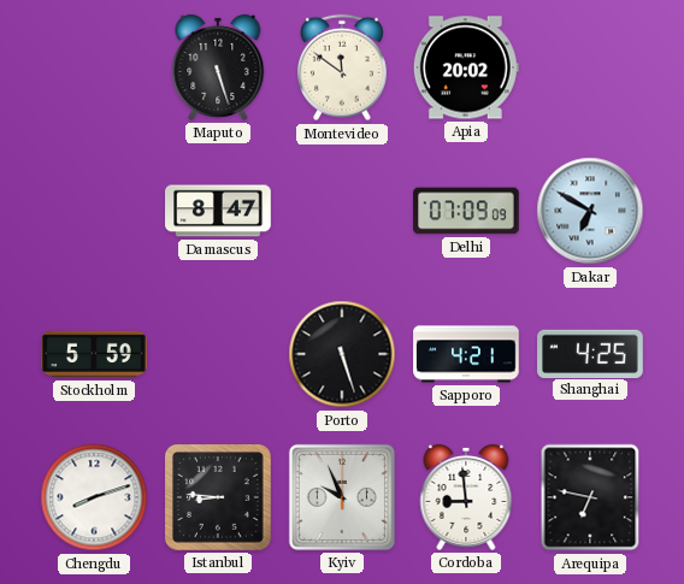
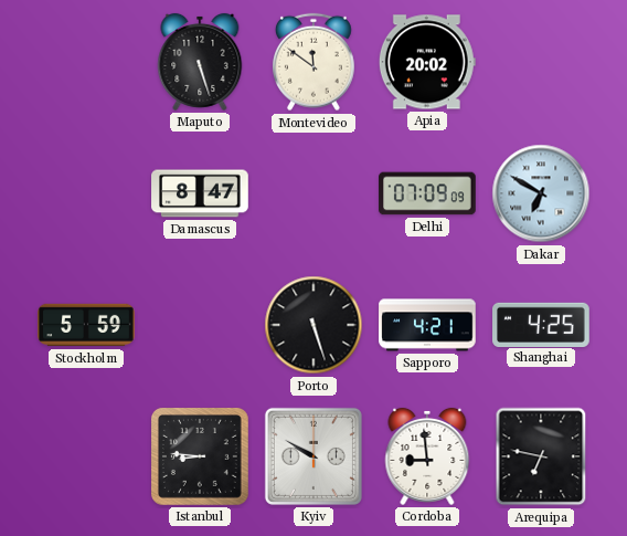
Chengdu: 8:12 -> none
Kyiv: 9:56 -> 9:50
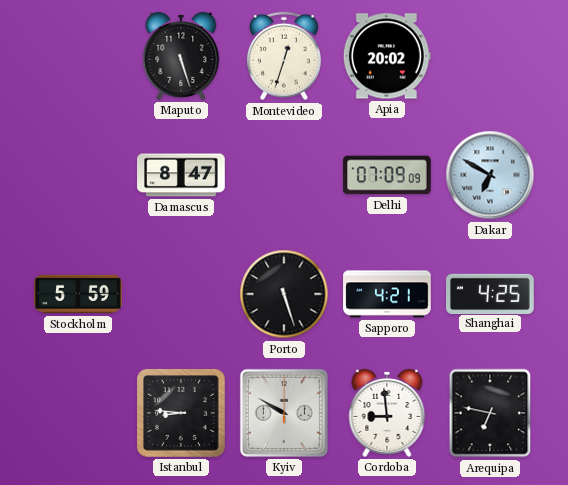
Montevideo: 11:51 -> 12:33
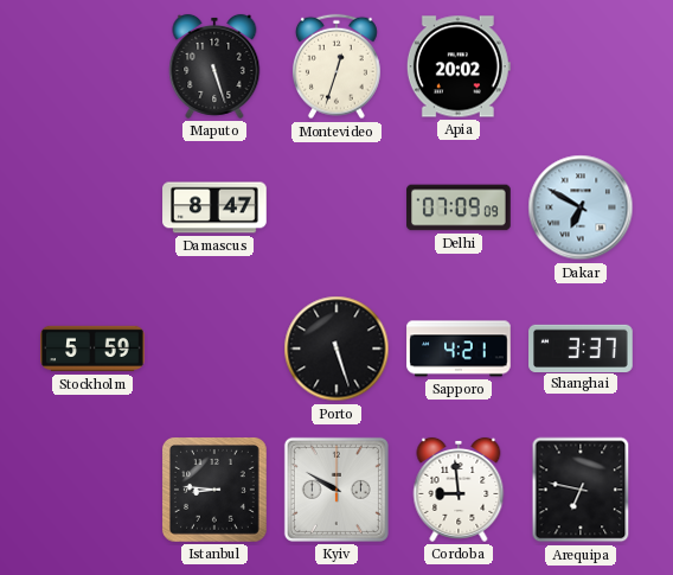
Shanghai: 4:25 -> 3:37
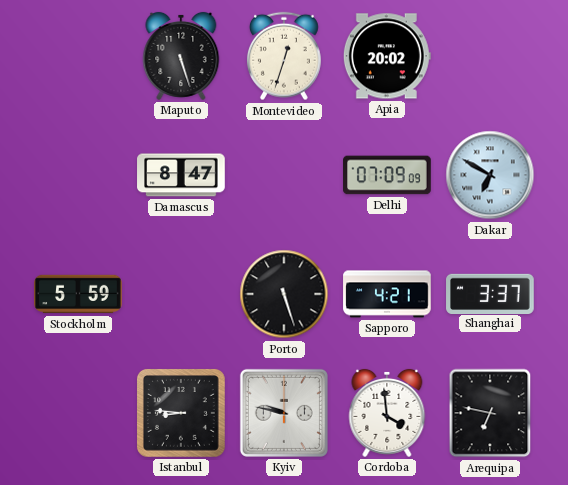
Kyiv: 9:50 -> 9:47
Cordoba: 8:59 -> 3:59
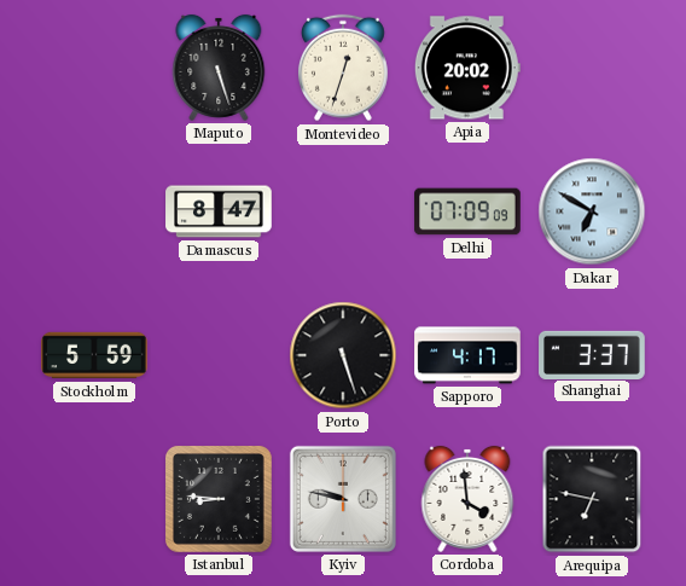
Sapporo: 4:21 -> 4:17
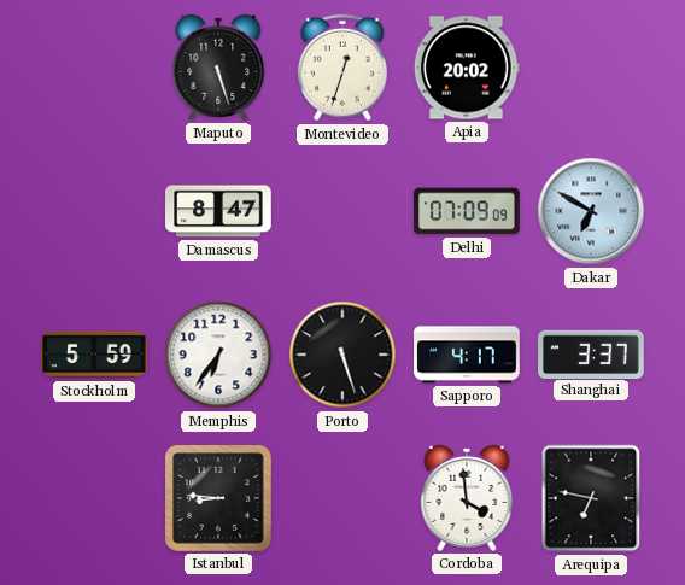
Memphis: none -> 6:36
Kyiv: 9:47 -> none
